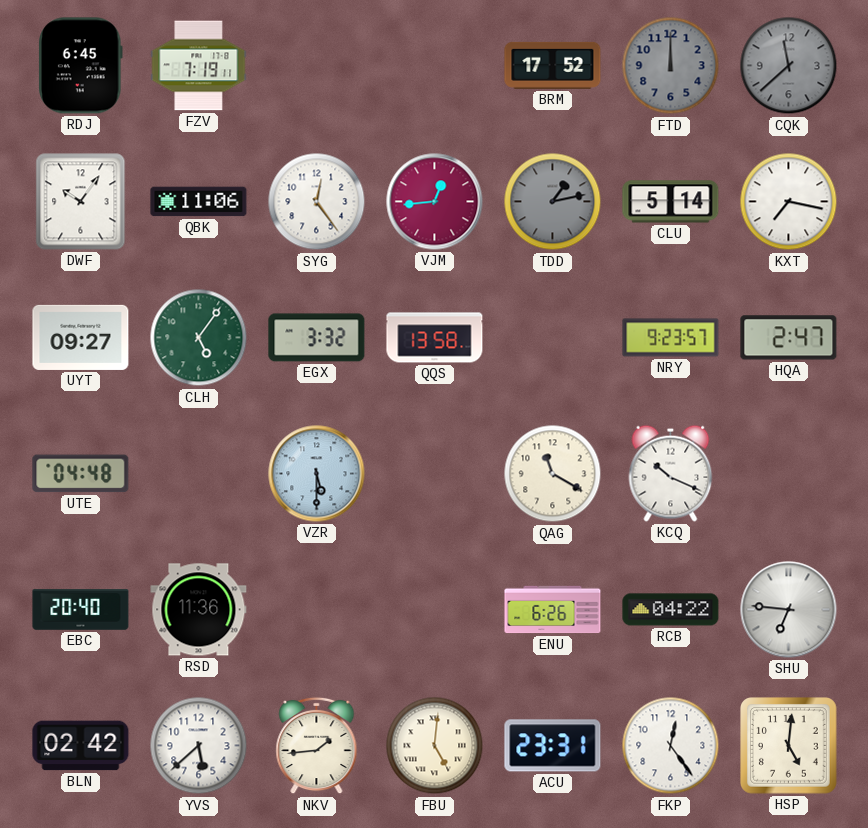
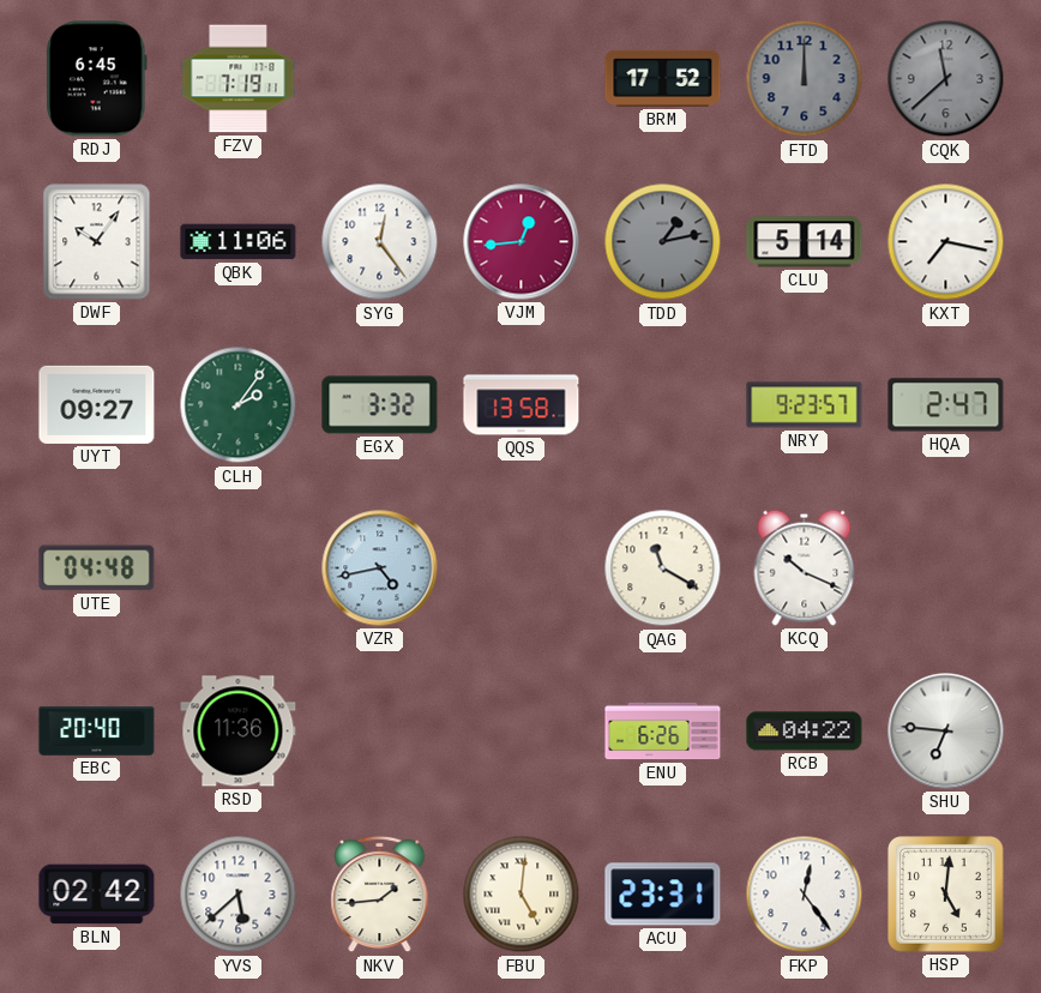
CLH: 5:06 -> 2:06
VZR: 5:30 -> 4:43
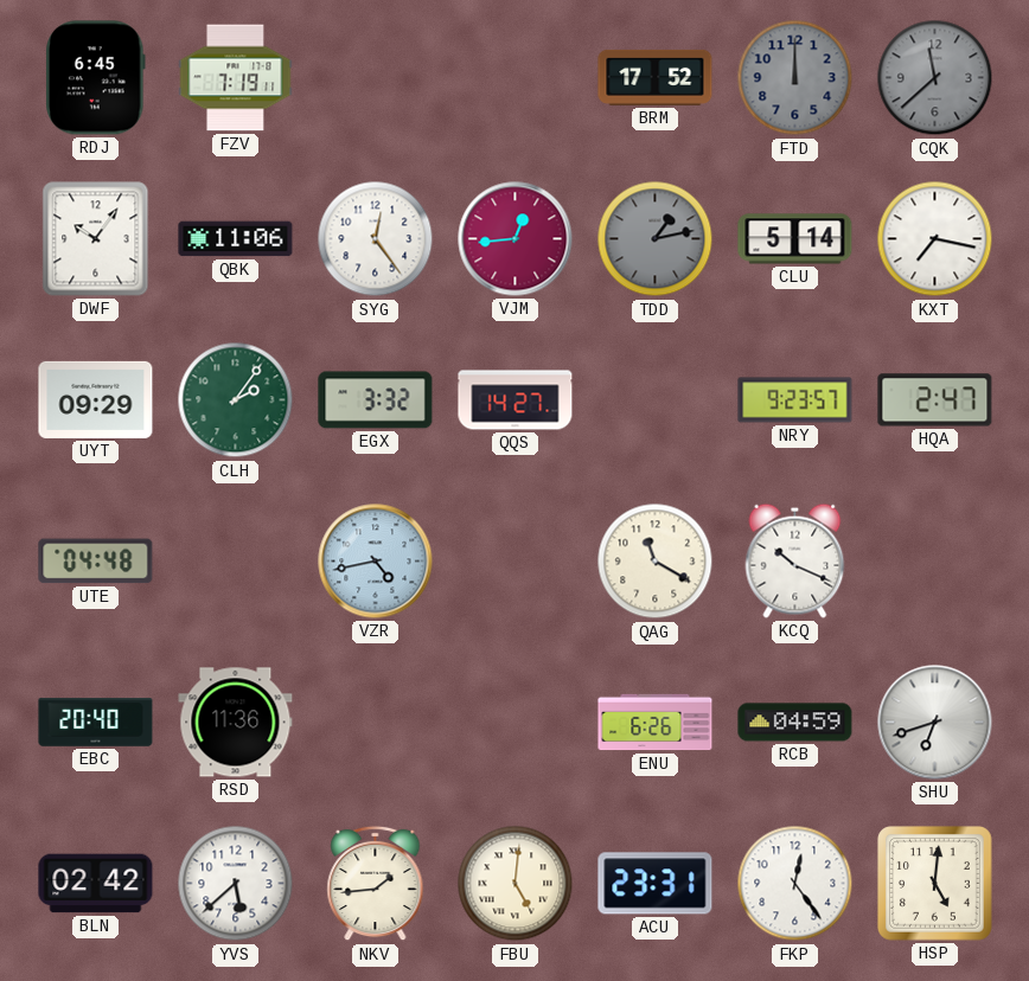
UYT: 09:27 -> 09:29
QQS: 13:58 -> 14:27
RCB: 04:22 -> 04:59
SHU: 6:46 -> 6:42
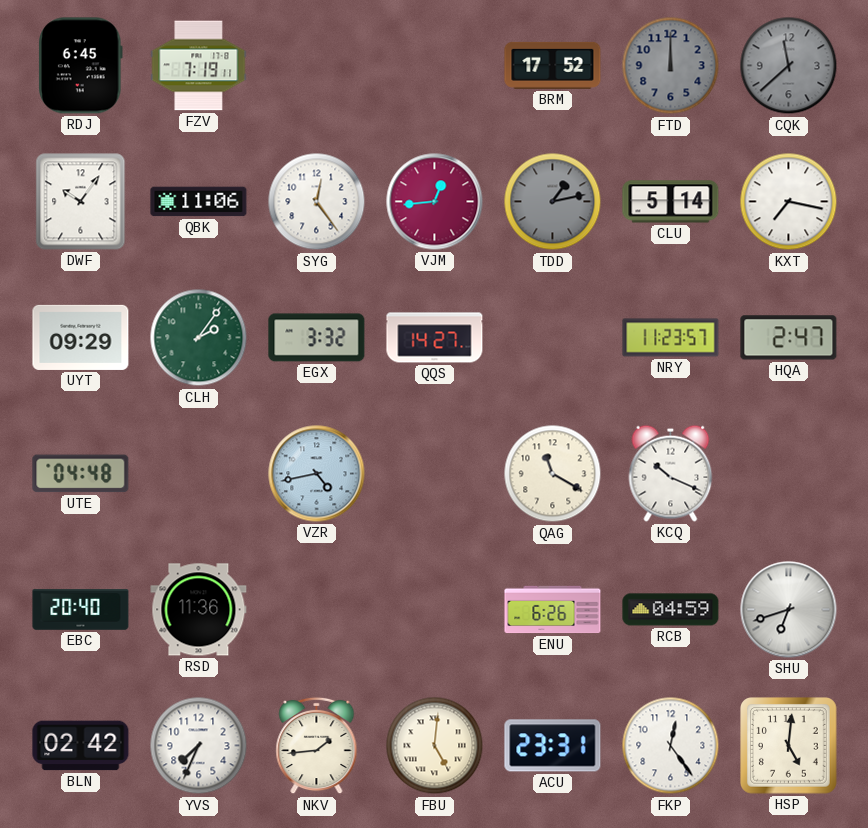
NRY: 9:23 -> 11:23
YVS: 5:38 -> 7:34
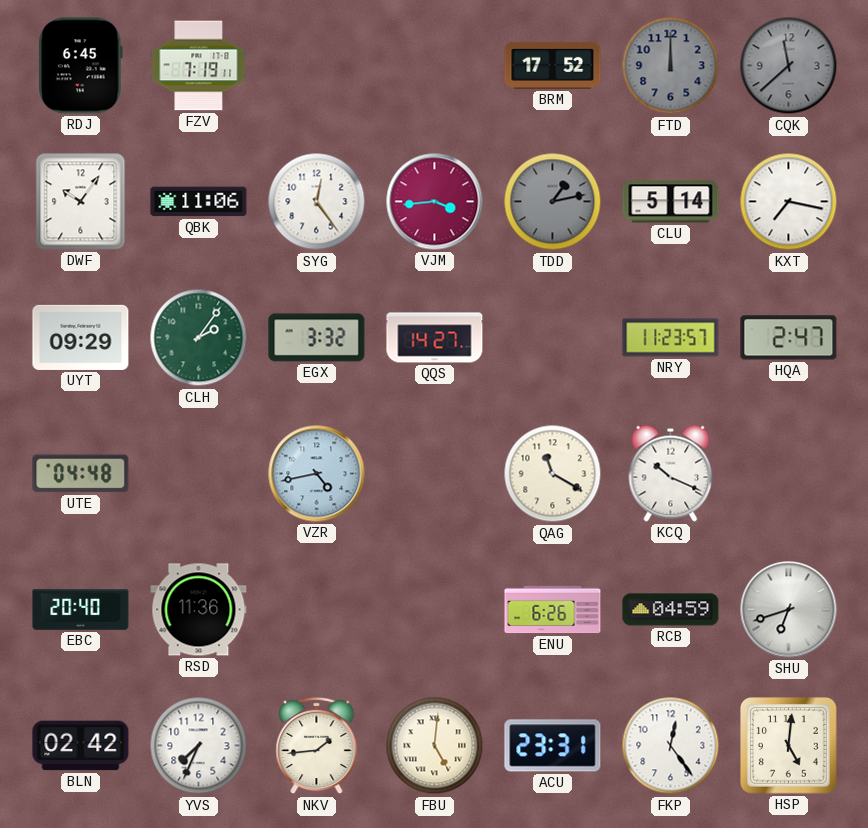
VJM: 12:44 -> 3:44
